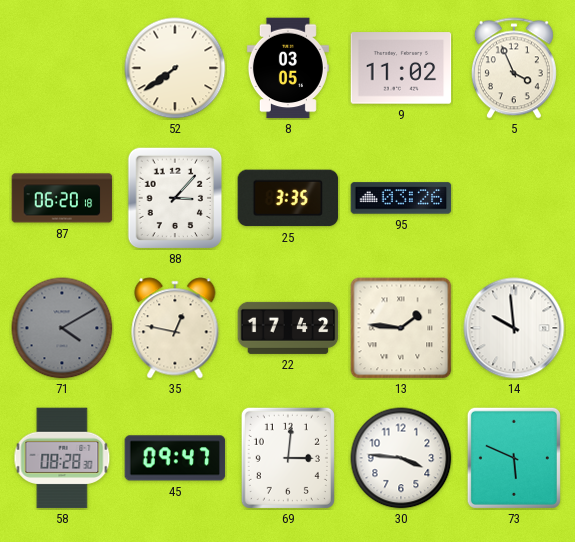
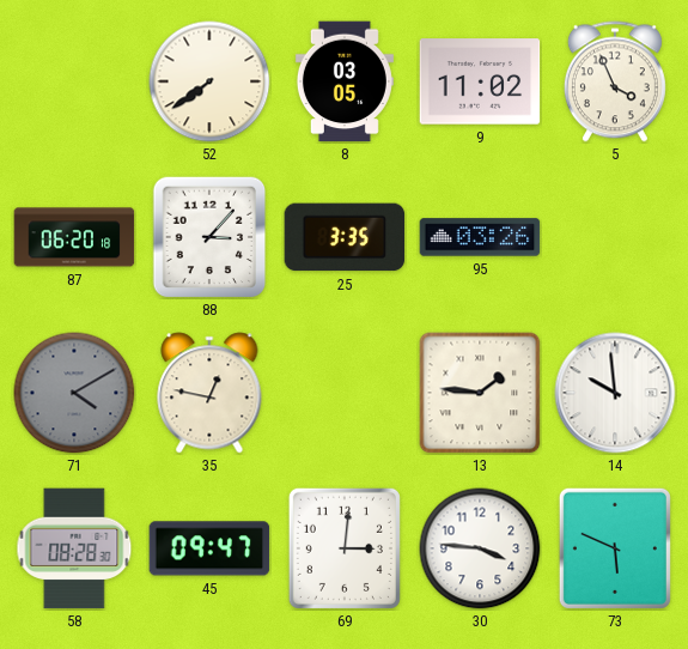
22: 17:42 -> none
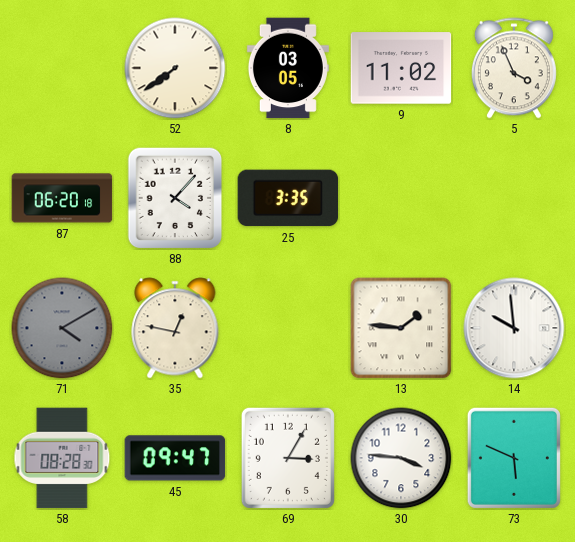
88: 3:07 -> 4:07
95: 03:26 -> none
69: 3:01 -> 3:05
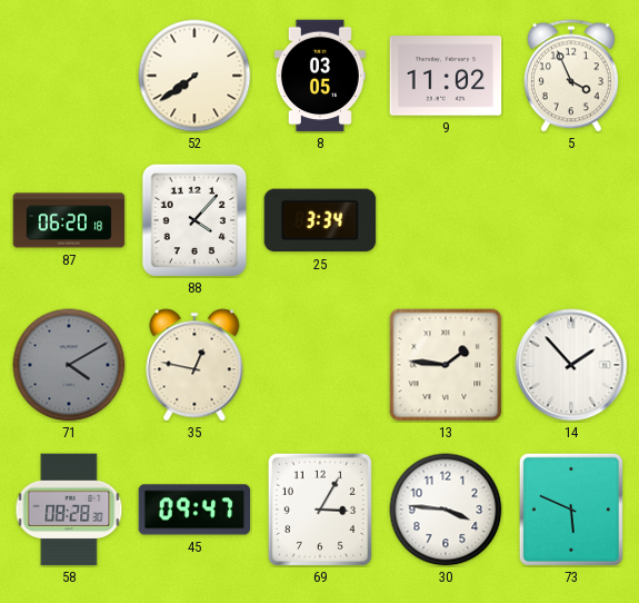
25: 3:35 -> 3:34
14: 9:59 -> 1:53
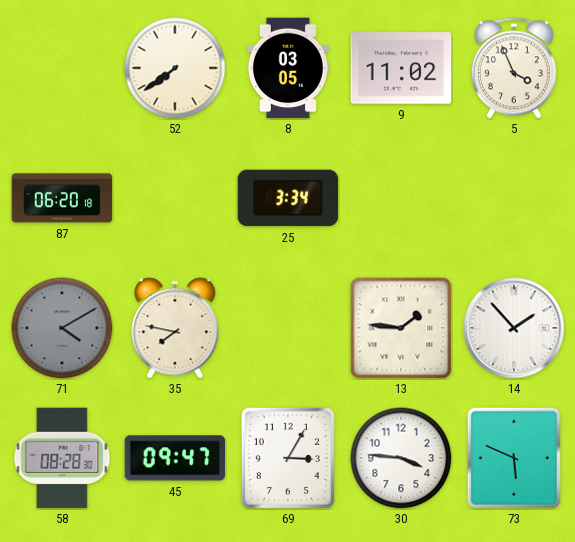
88: 4:07 -> none
35: 12:47 -> 7:47
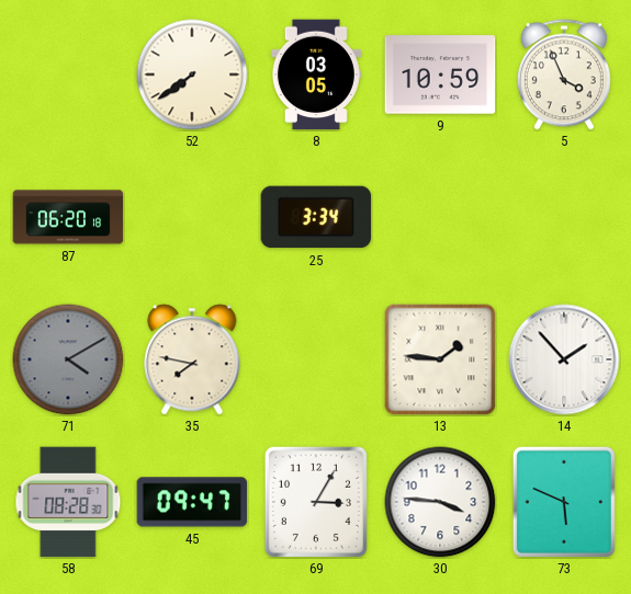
9: 11:02 -> 10:59
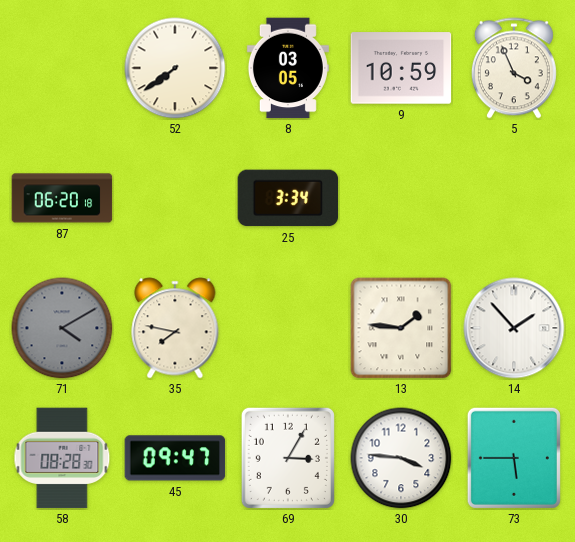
73: 5:49 -> 5:45
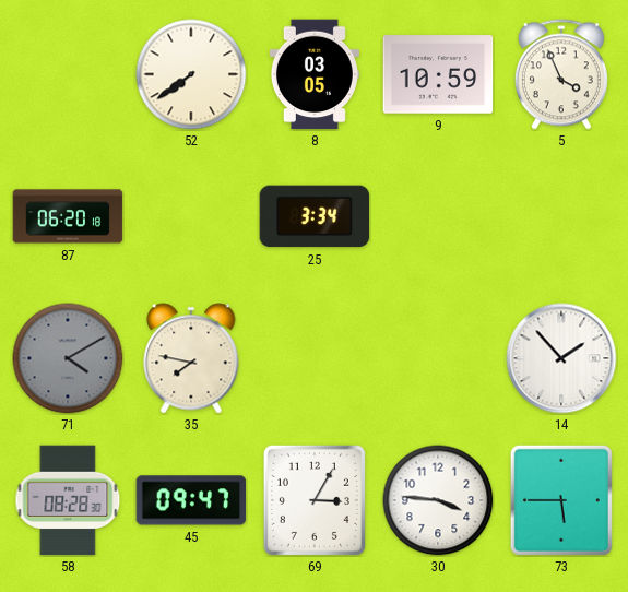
13: 1:46 -> none
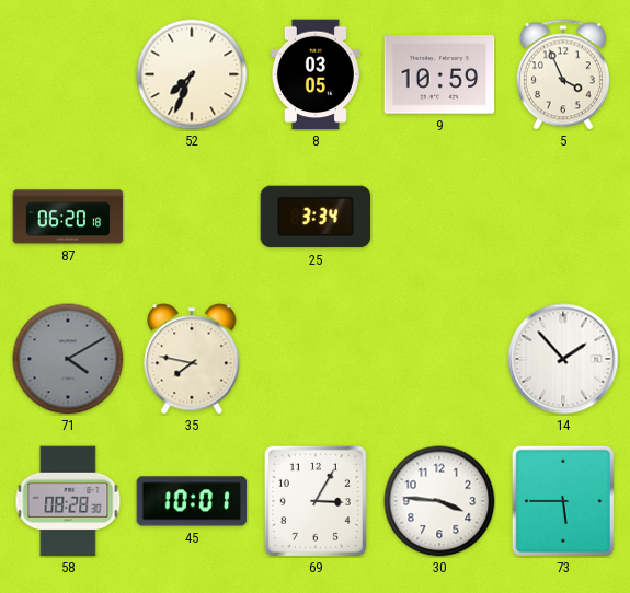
52: 7:39 -> 7:34
45: 09:47 -> 10:01
